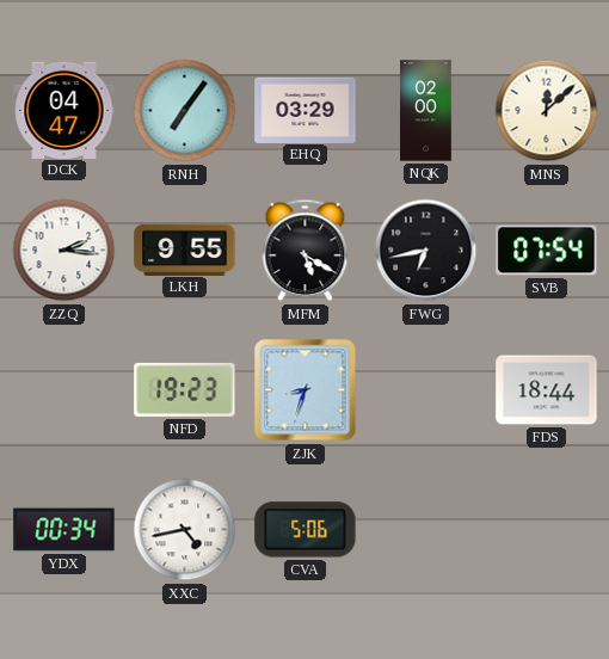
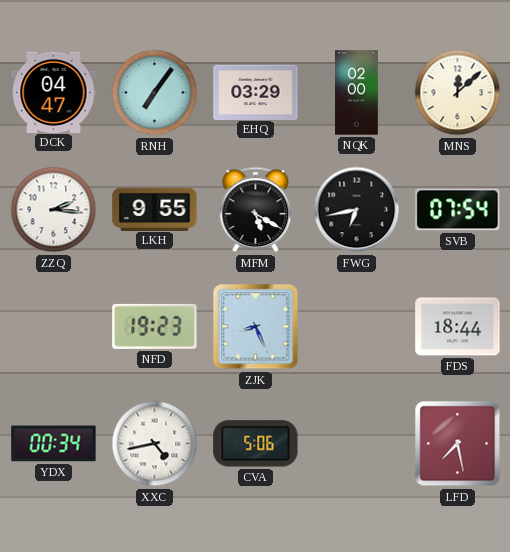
ZJK: 8:33 -> 8:26
LFD: none -> 7:28
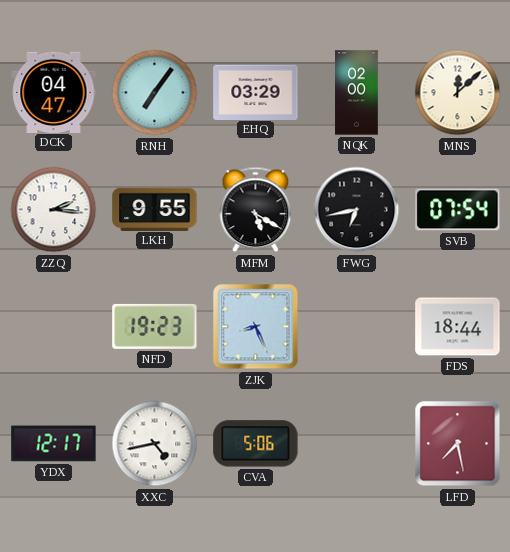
YDX: 00:34 -> 12:17
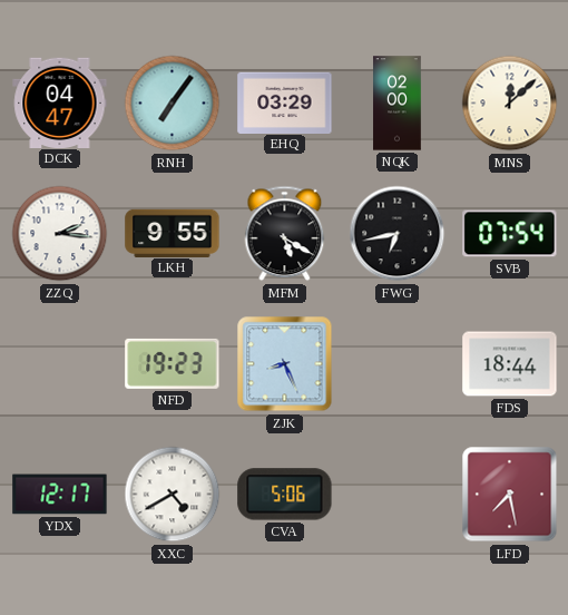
XXC: 4:43 -> 4:40
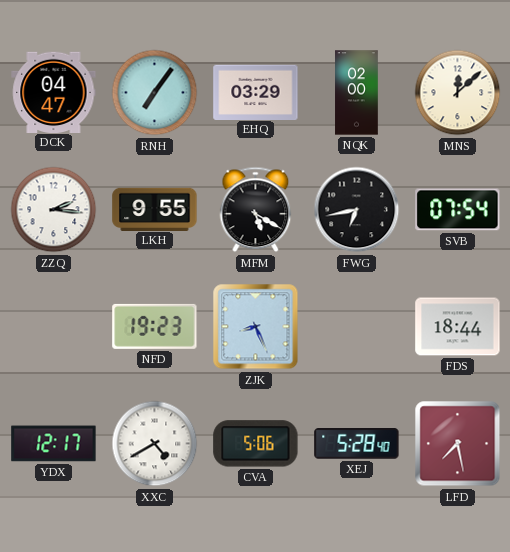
XEJ: none -> 5:28
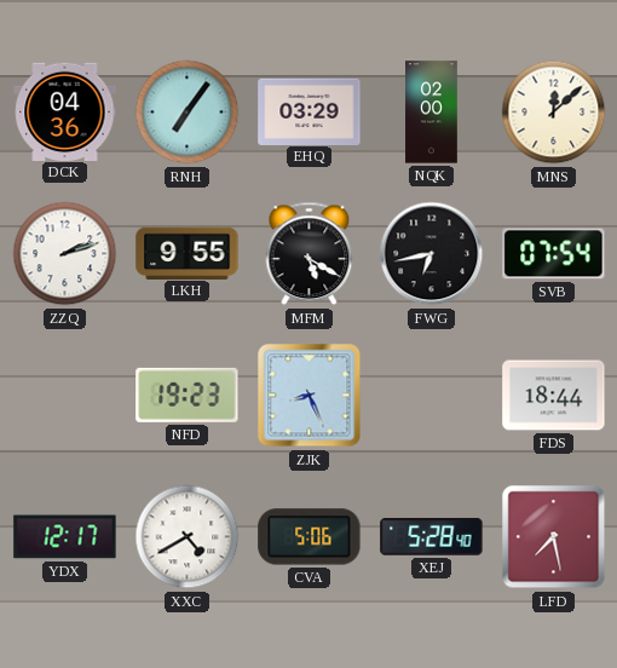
DCK: 04:47 -> 04:36
ZZQ: 2:16 -> 2:12
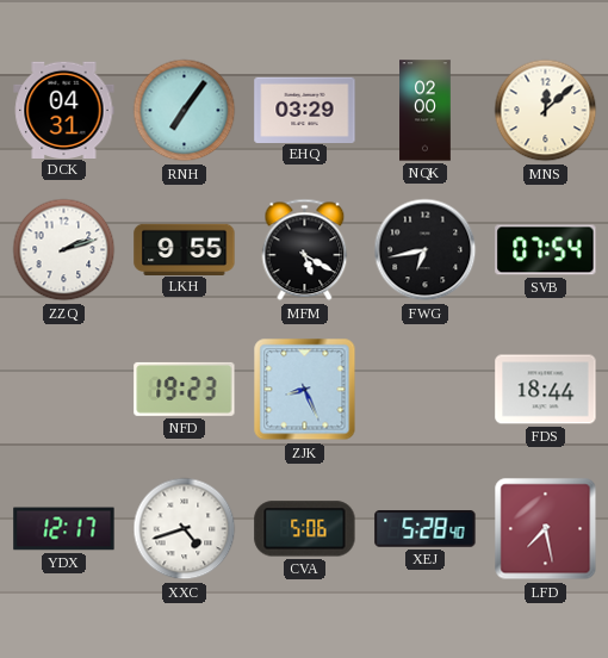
DCK: 04:36 -> 04:31
XXC: 4:40 -> 4:42
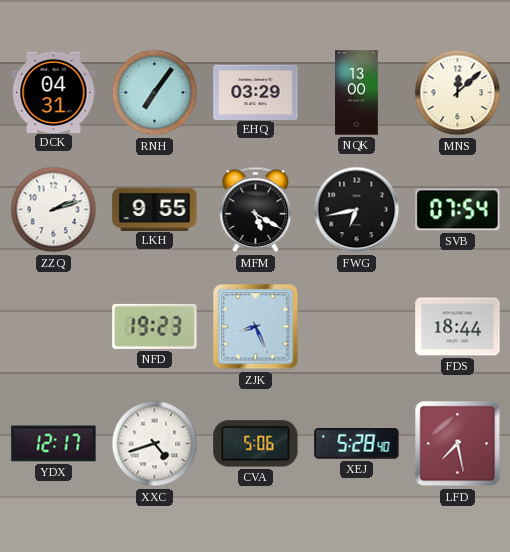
NQK: 02:00 -> 13:00
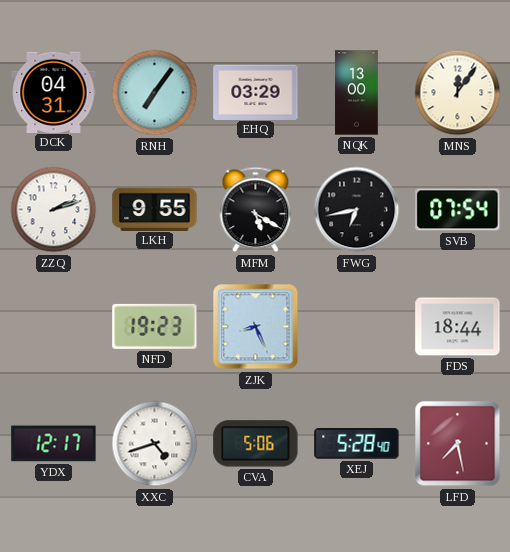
MNS: 12:08 -> 12:06
